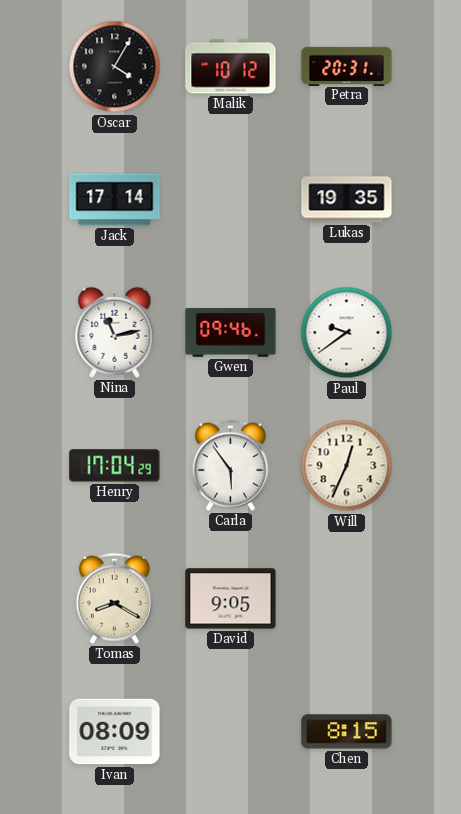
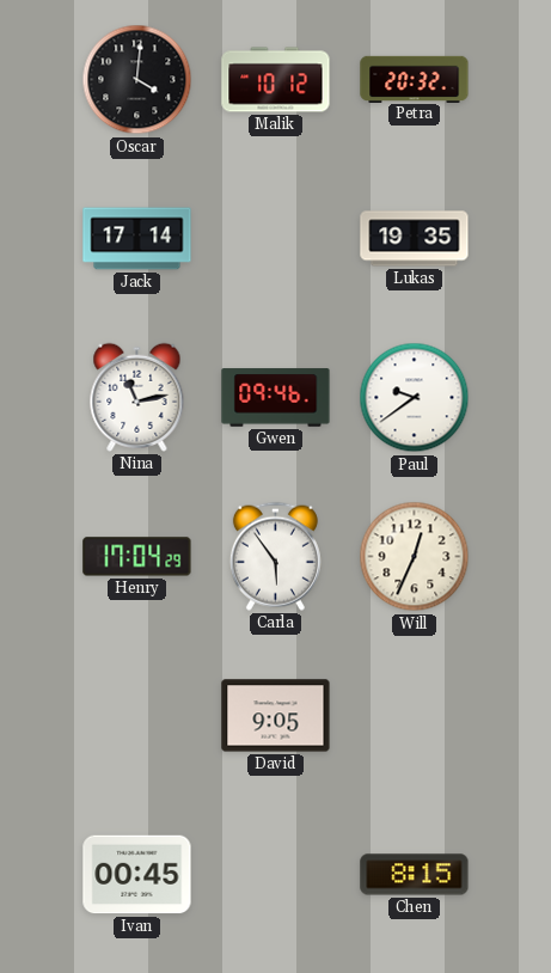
Oscar: 4:05 -> 4:01
Petra: 20:31 -> 20:32
Tomas: 8:20 -> none
Ivan: 08:09 -> 00:45
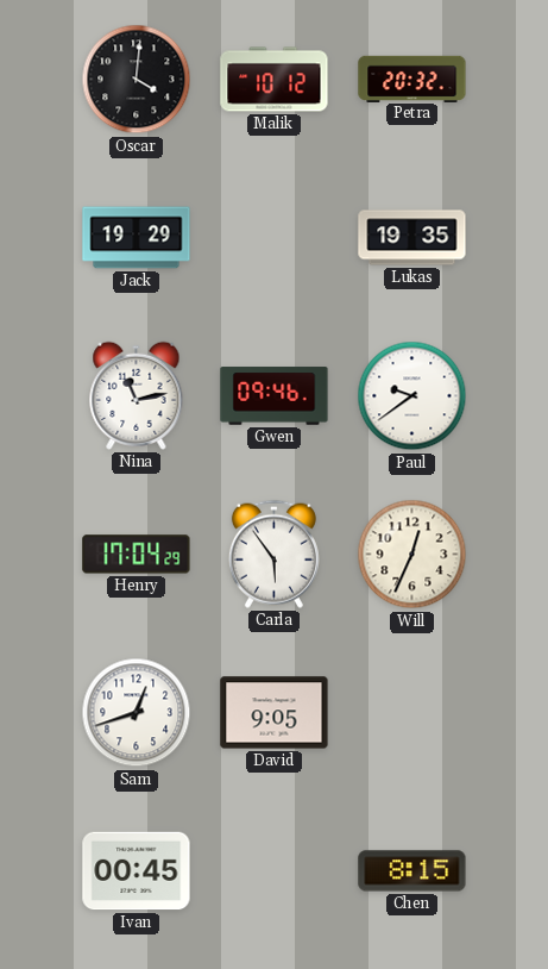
Jack: 17:14 -> 19:29
Sam: none -> 12:42
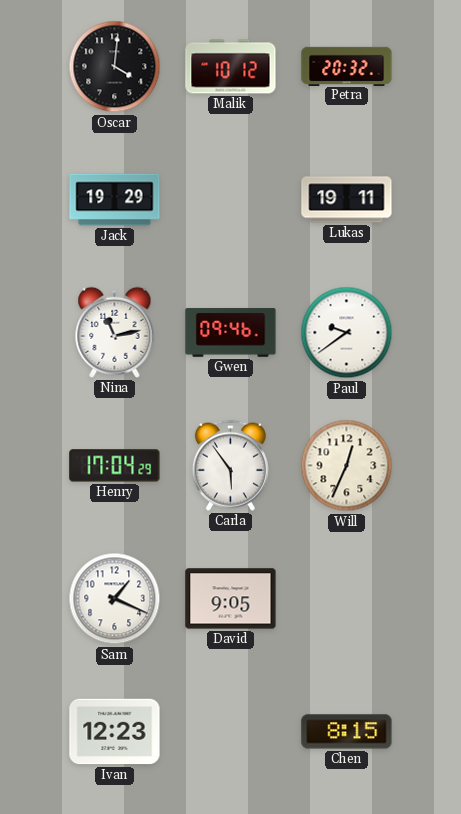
Lukas: 19:35 -> 19:11
Sam: 12:42 -> 1:19
Ivan: 00:45 -> 12:23
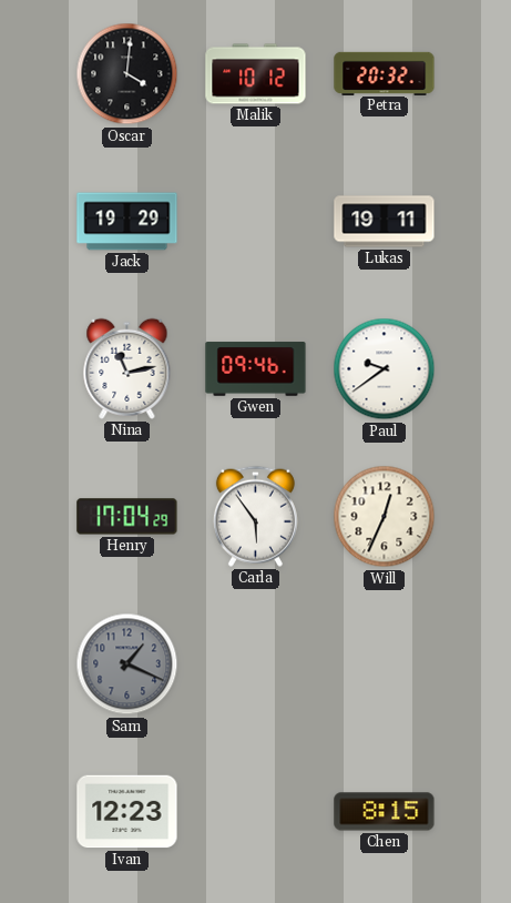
Sam dial: white -> grey
David: 9:05 -> none
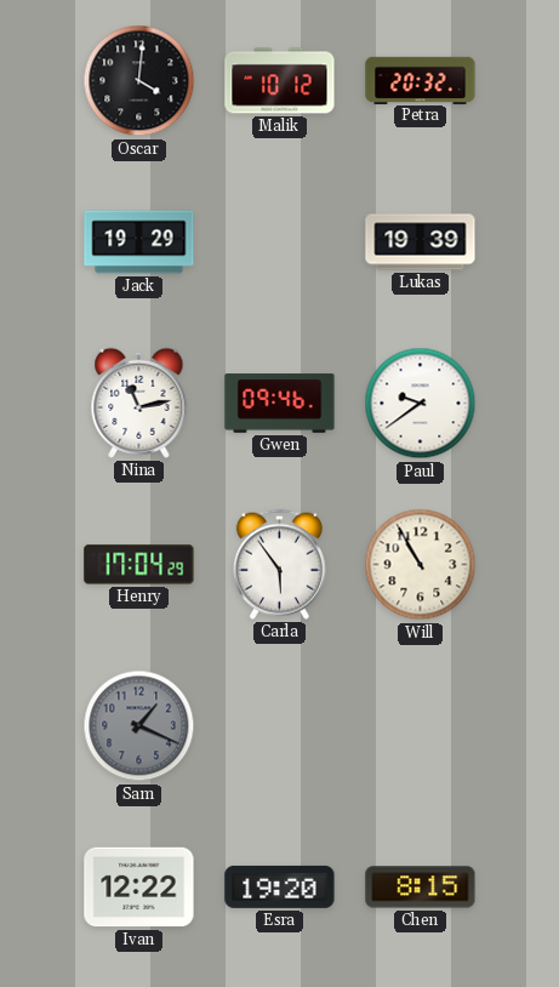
Lukas: 19:11 -> 19:39
Will: 12:34 -> 10:55
Ivan: 12:23 -> 12:22
Esra: none -> 19:20
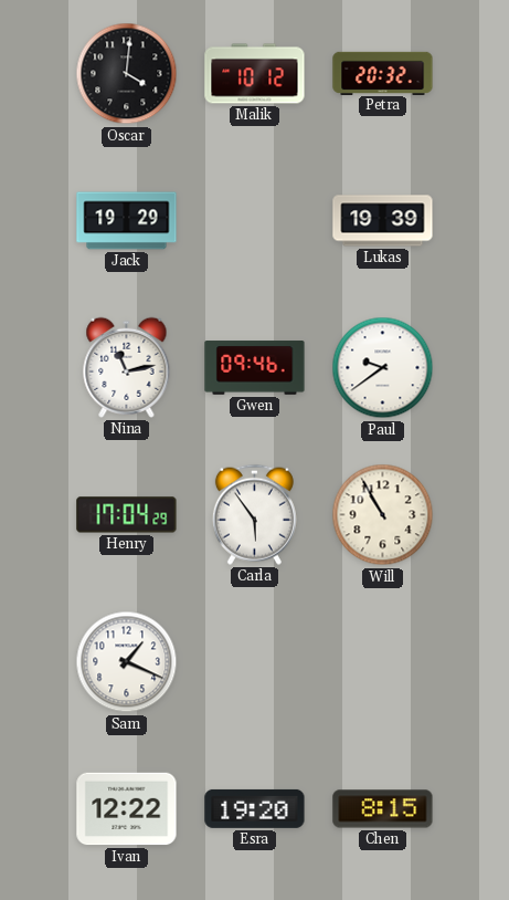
Sam dial: grey -> white
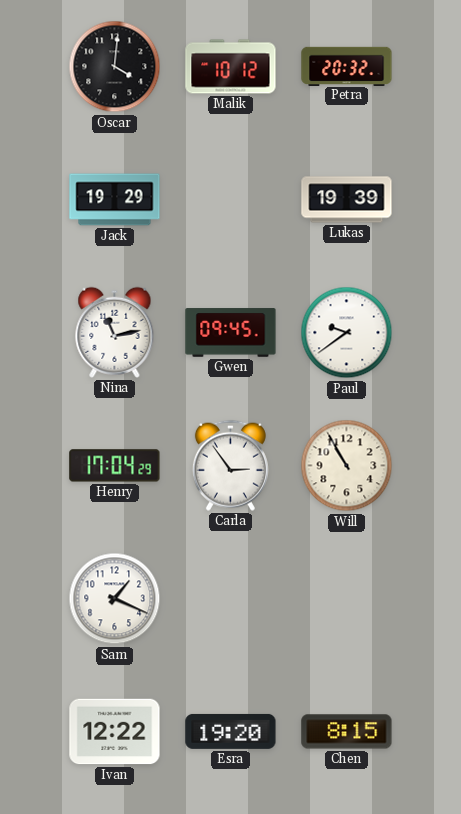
Gwen: 09:46 -> 09:45
Carla: 5:54 -> 2:54
